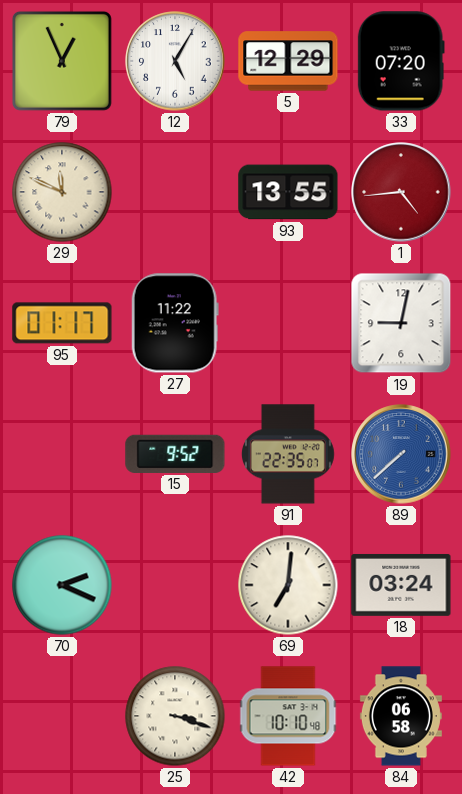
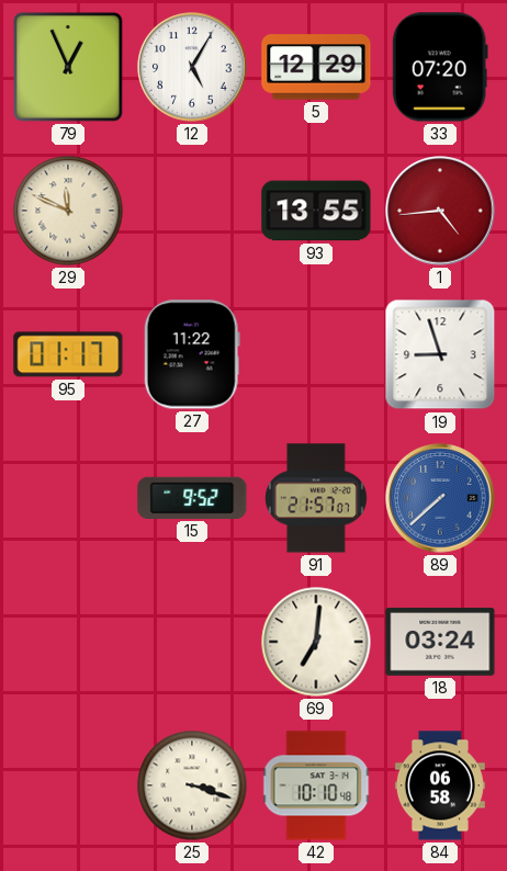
19: 9:02 -> 8:57
91: 22:35 -> 21:57
70: 2:19 -> none
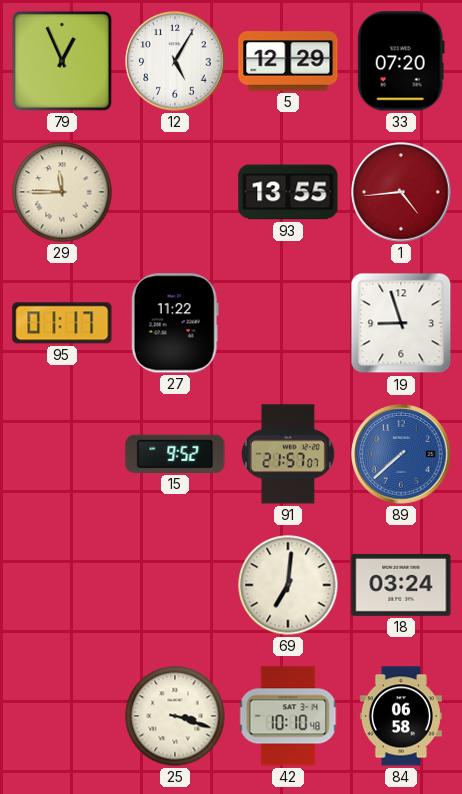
29: 11:49 -> 11:45
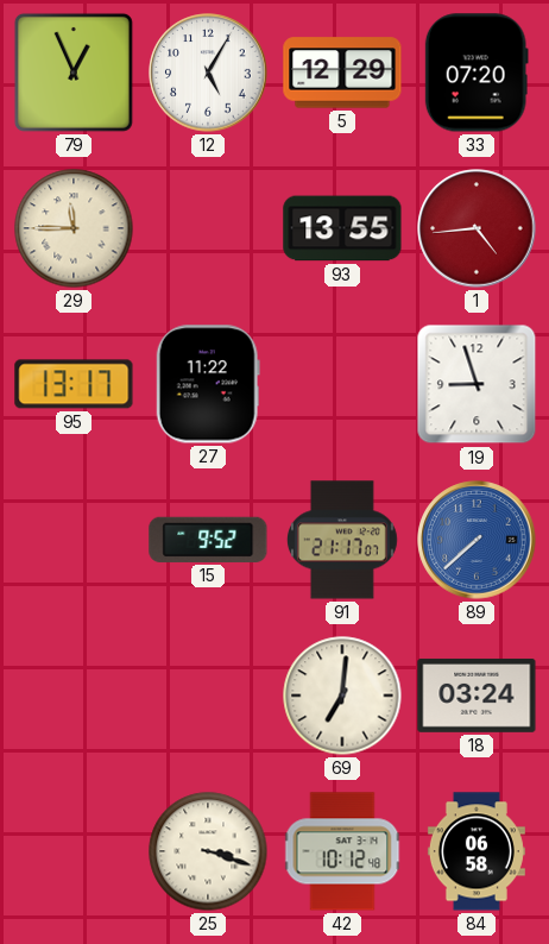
95: 01:17 -> 13:17
91: 21:57 -> 21:17
42: 10:10 -> 10:12
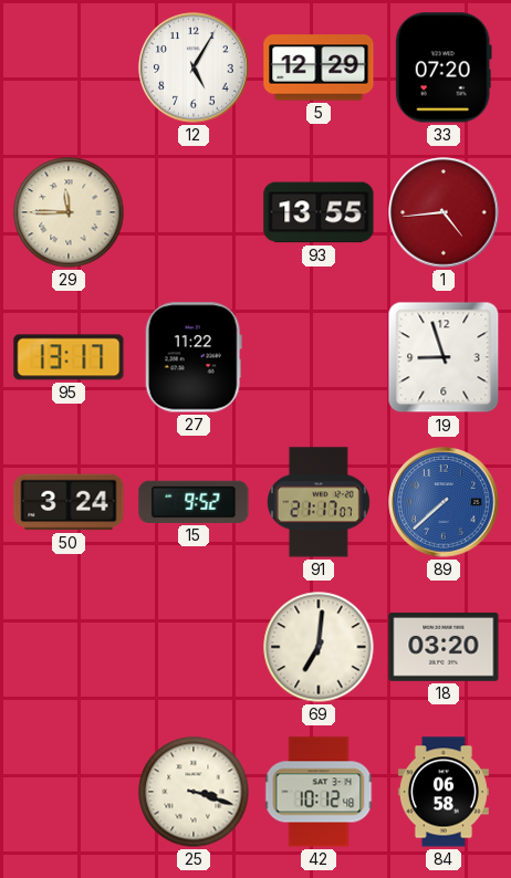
79: 12:56 -> none
50: none -> 3:24
18: 03:24 -> 03:20
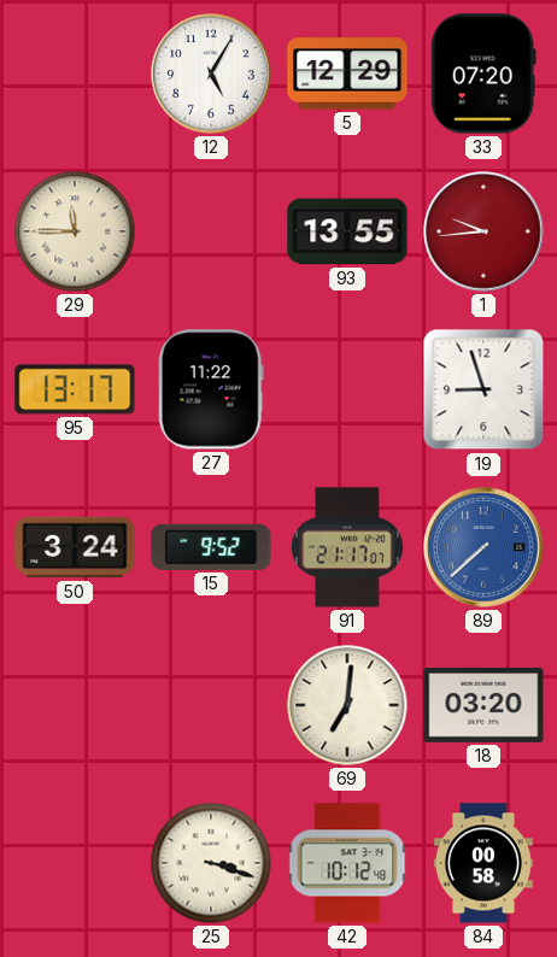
1: 4:44 -> 9:44
84: 06:58 -> 00:58
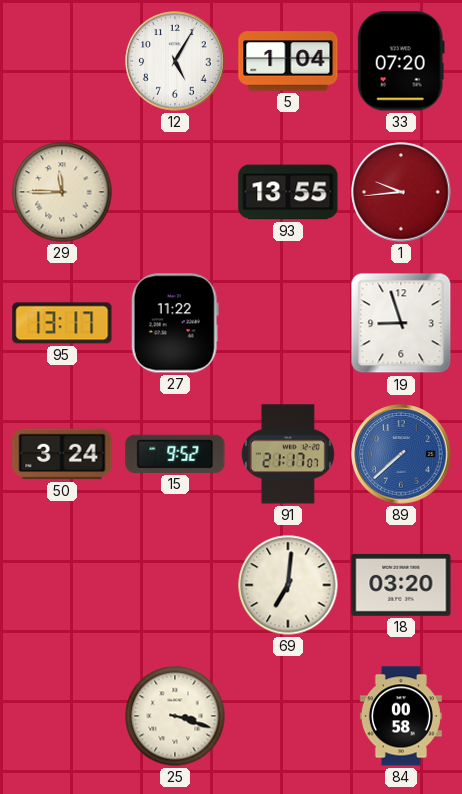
5: 12:29 -> 1:04
42: 10:12 -> none
